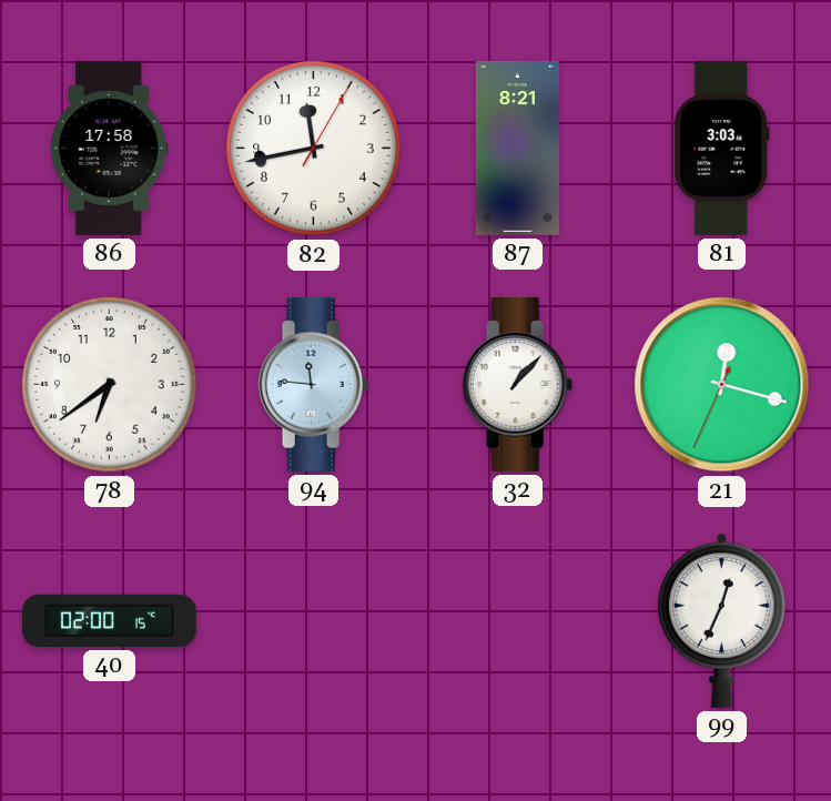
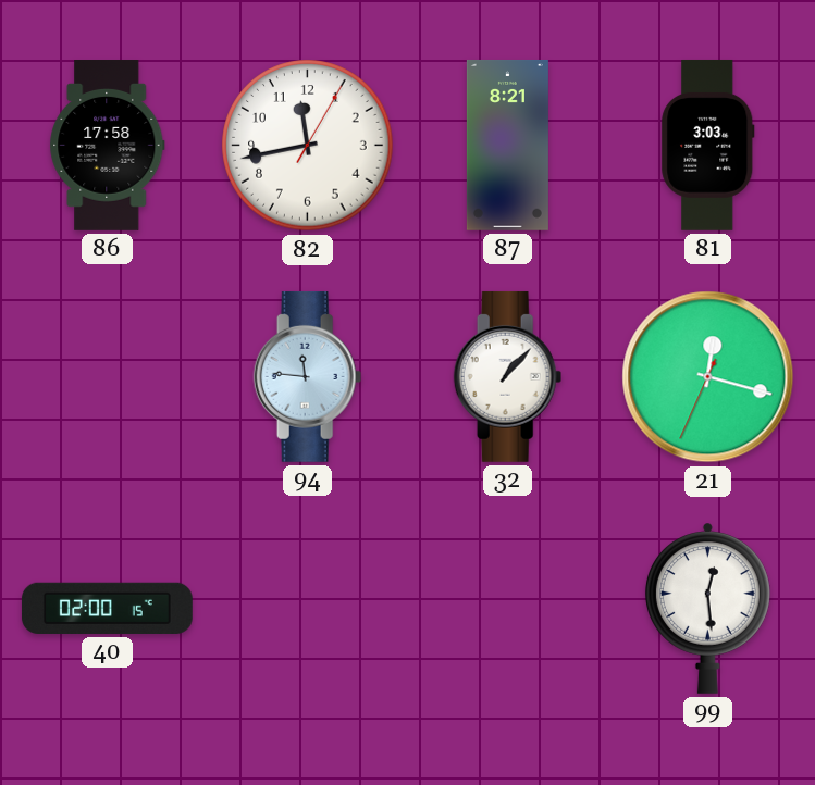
78: 6:39 -> none
99: 12:34 -> 12:29
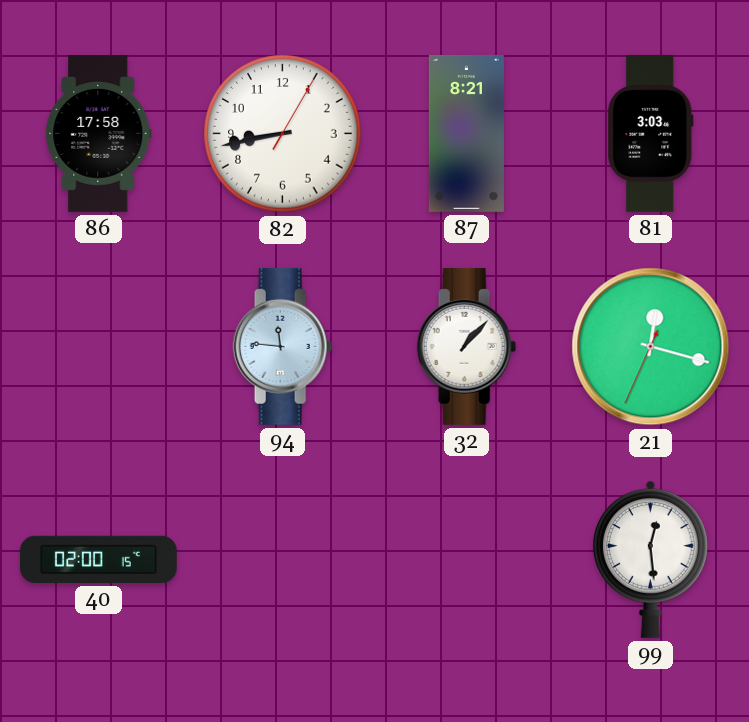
82: 11:43 -> 8:43
